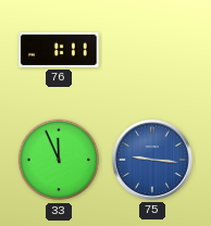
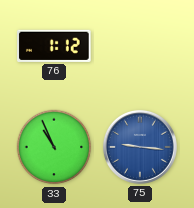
76: 1:11 -> 1:12
33: 11:56 -> 10:56
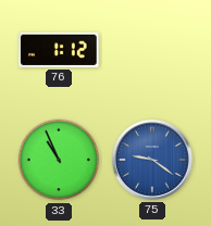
75: 9:16 -> 9:21
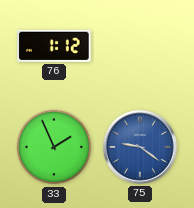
33: 10:56 -> 1:56
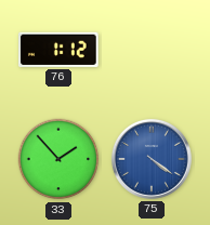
33: 1:56 -> 1:53
75: 9:21 -> 4:21
